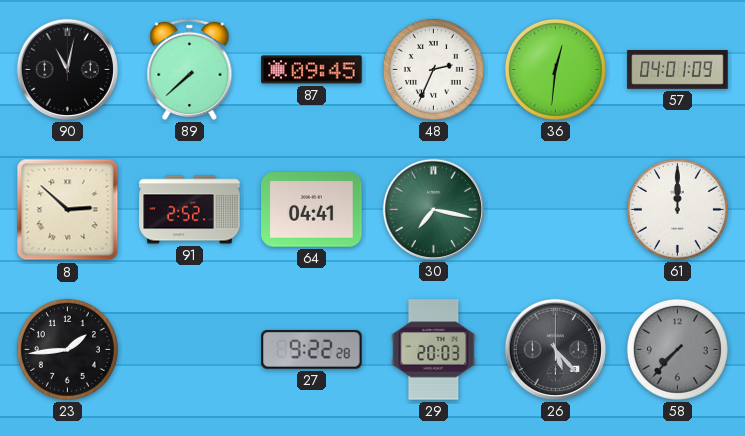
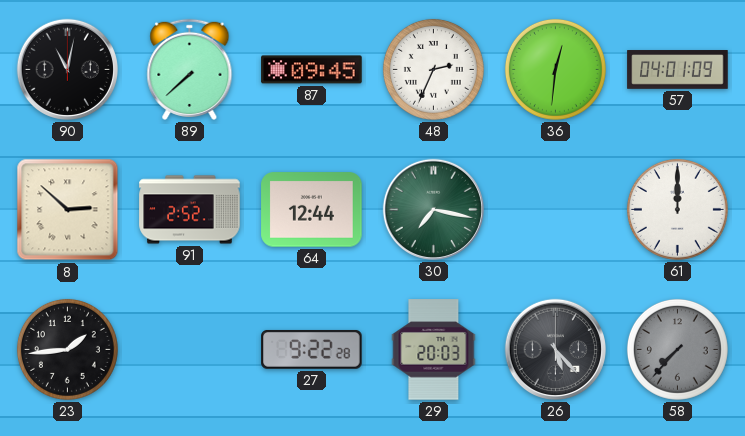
64: 04:41 -> 12:44
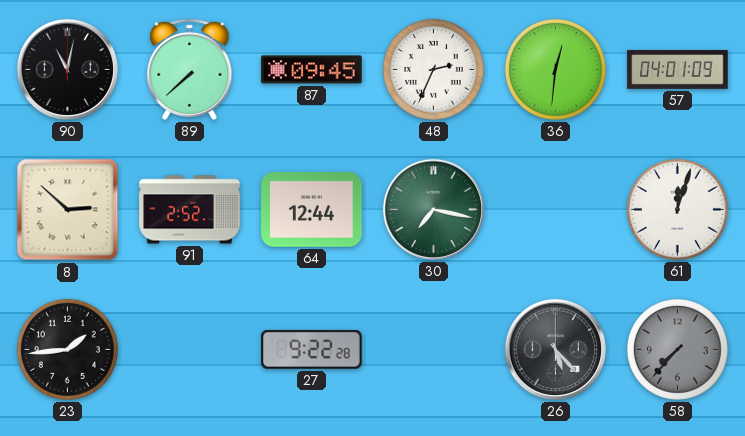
61: 12:00 -> 12:03
29: 20:03 -> none
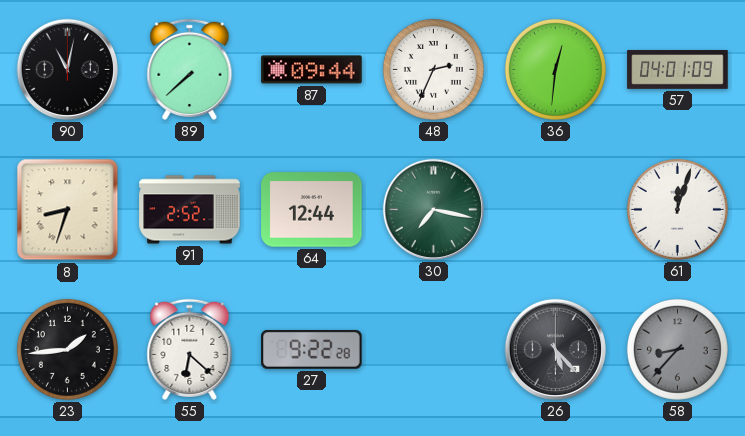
87: 09:45 -> 09:44
8: 2:52 -> 8:33
55: none -> 6:22
58: 7:37 -> 8:37
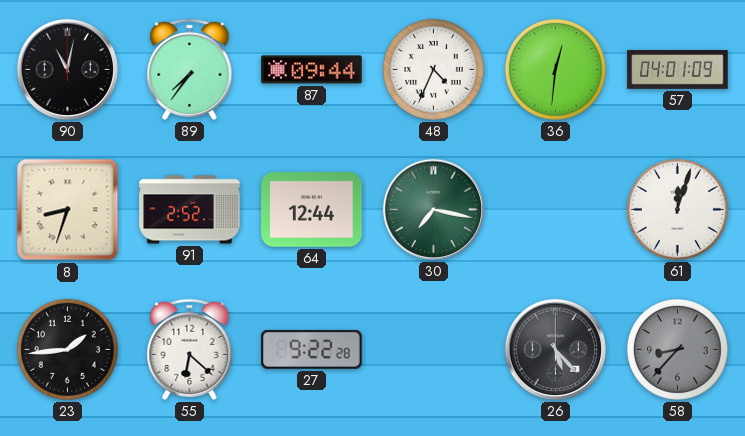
89: 7:38 -> 7:36
48: 2:34 -> 4:34
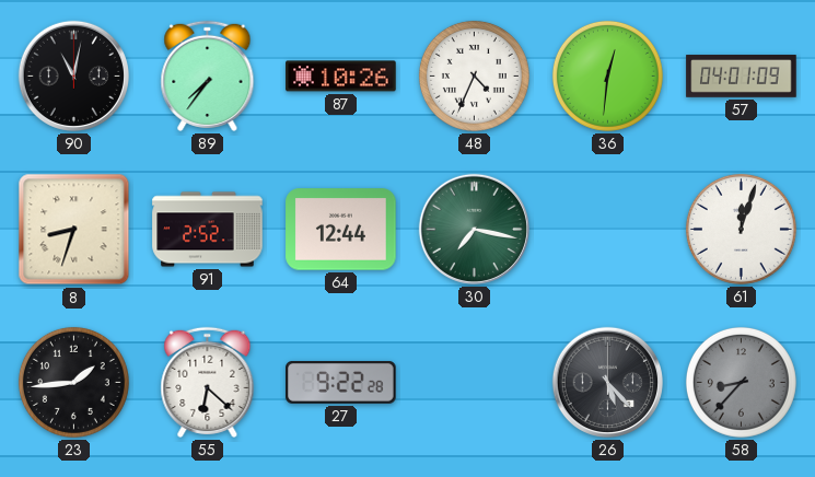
87: 09:44 -> 10:26
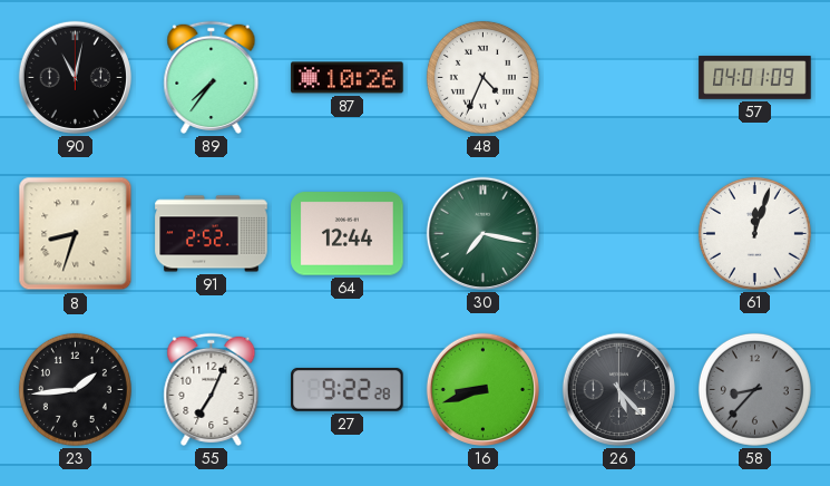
36: 12:31 -> none
55: 6:22 -> 7:04
16: none -> 8:42
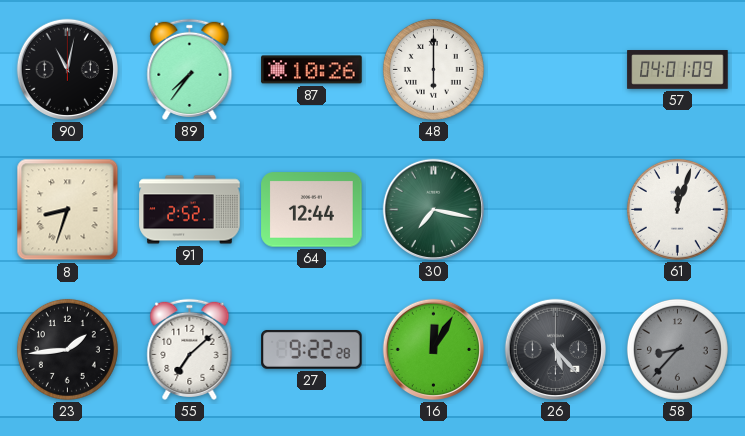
48: 4:34 -> 6:00
55: 7:04 -> 7:08
16: 8:42 -> 12:05
